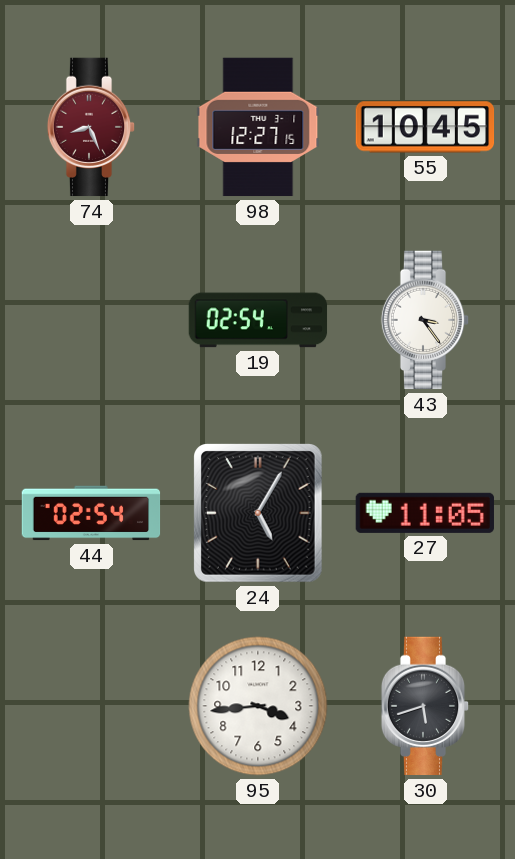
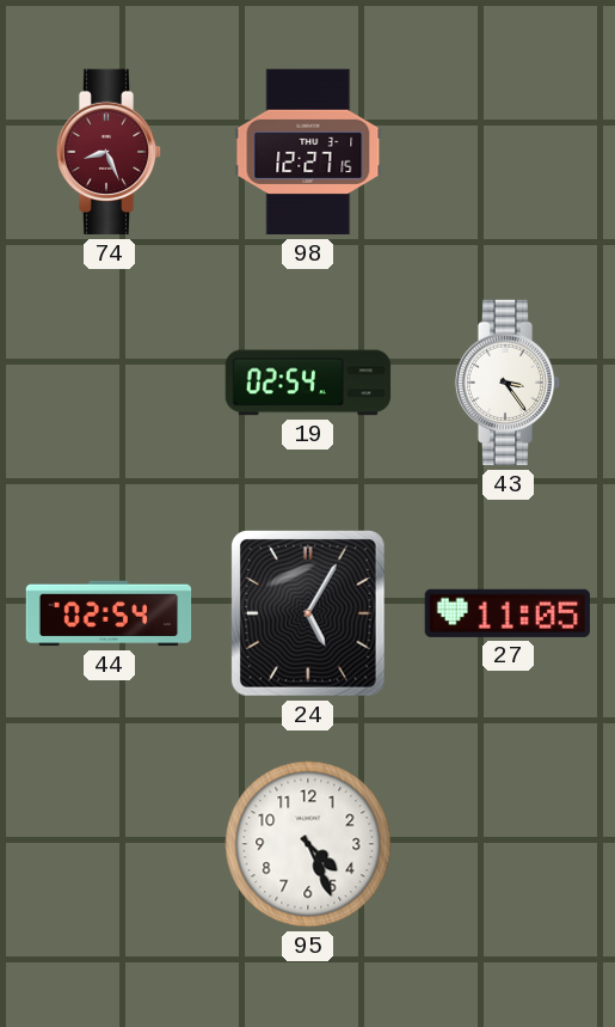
55: 10:45 -> none
95: 3:44 -> 4:26
30: 5:42 -> none
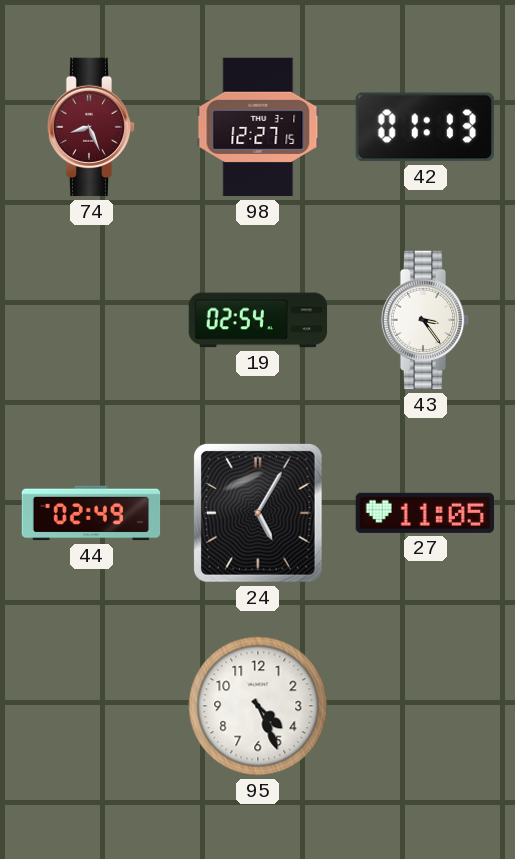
42: none -> 01:13
44: 02:54 -> 02:49
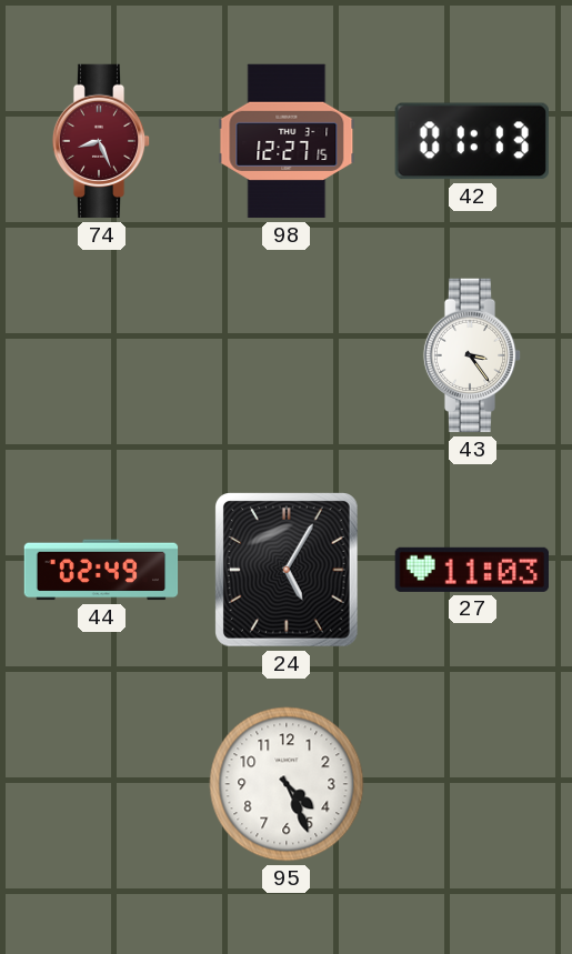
19: 02:54 -> none
27: 11:05 -> 11:03
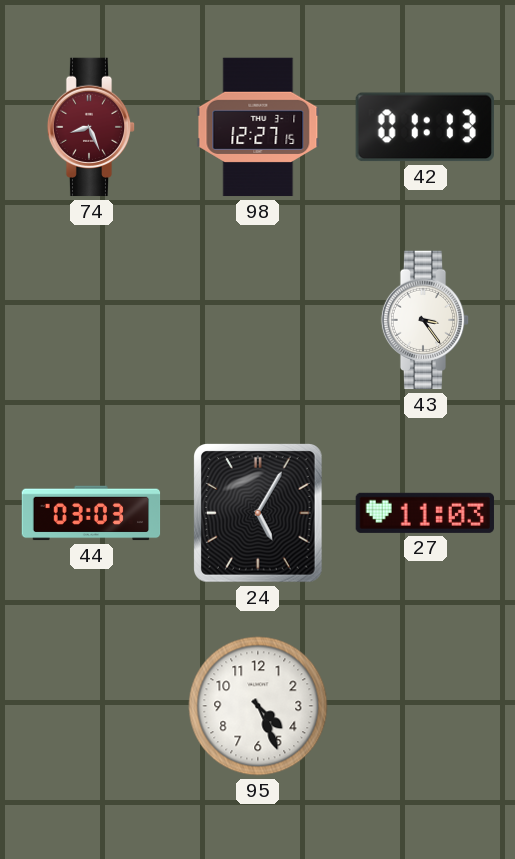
44: 02:49 -> 03:03
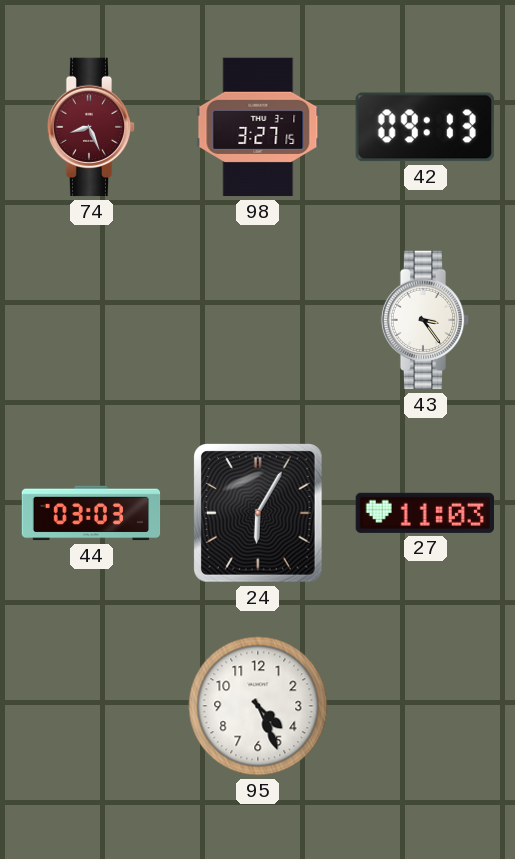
98: 12:27 -> 3:27
42: 01:13 -> 09:13
24: 5:05 -> 6:05
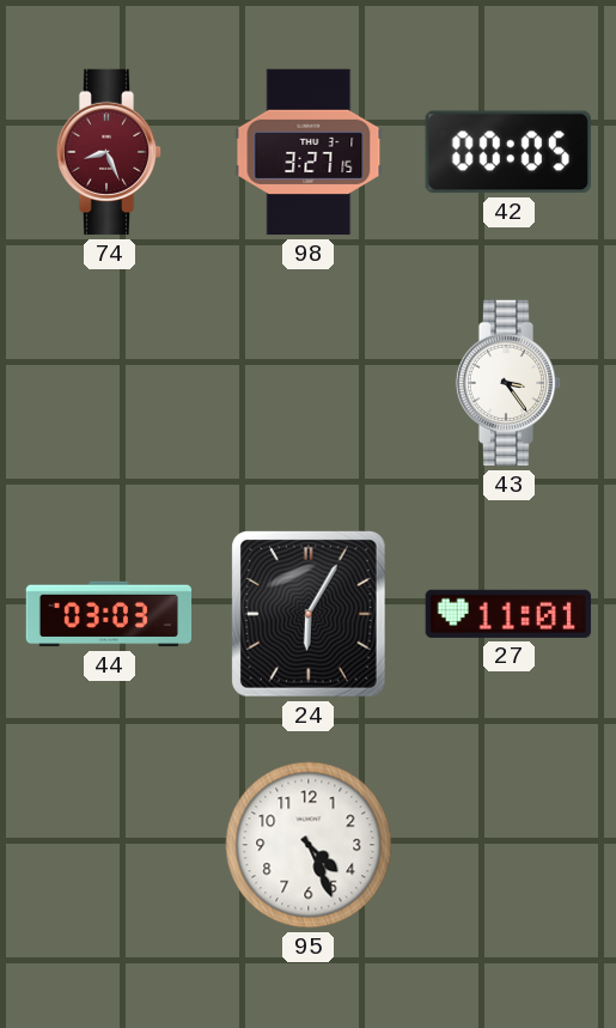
42: 09:13 -> 00:05
27: 11:03 -> 11:01
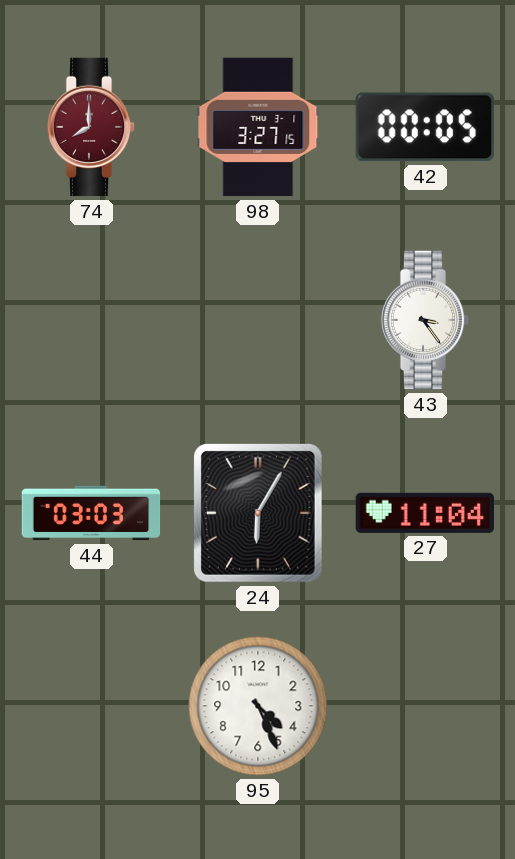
74: 8:26 -> 8:00
27: 11:01 -> 11:04
